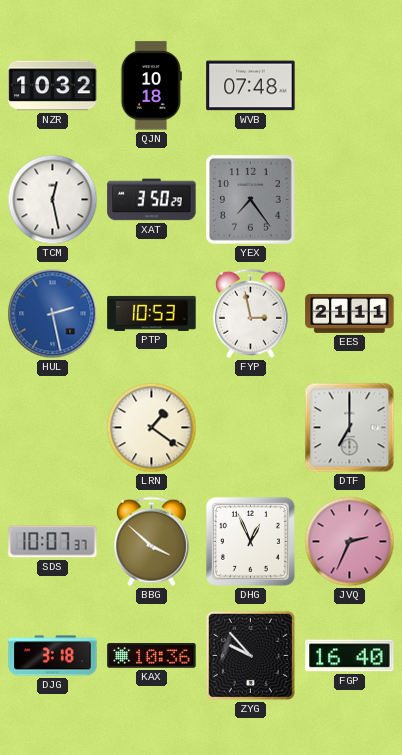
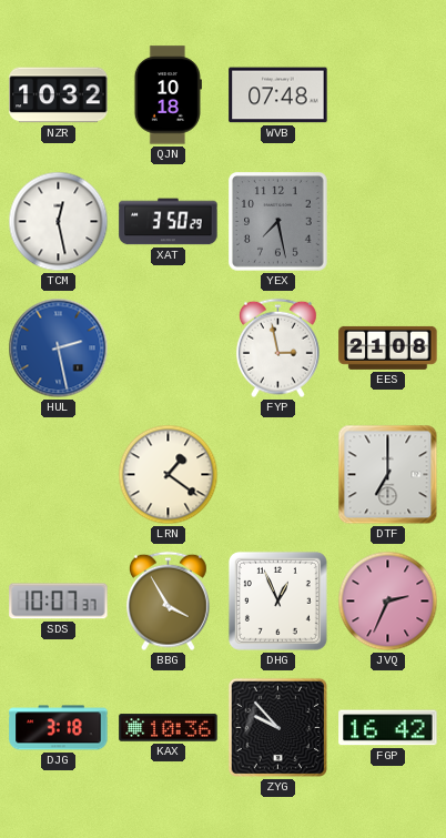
YEX: 7:24 -> 7:28
PTP: 10:53 -> none
EES: 21:11 -> 21:08
BBG: 3:52 -> 3:55
FGP: 16:40 -> 16:42
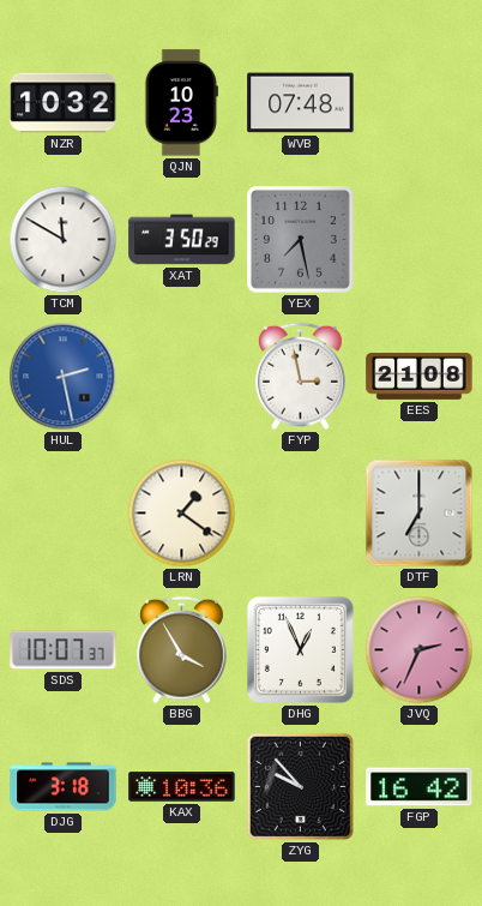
QJN: 10:18 -> 10:23
TCM: 12:28 -> 11:50
